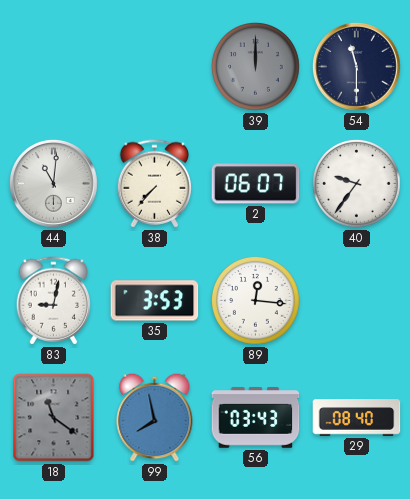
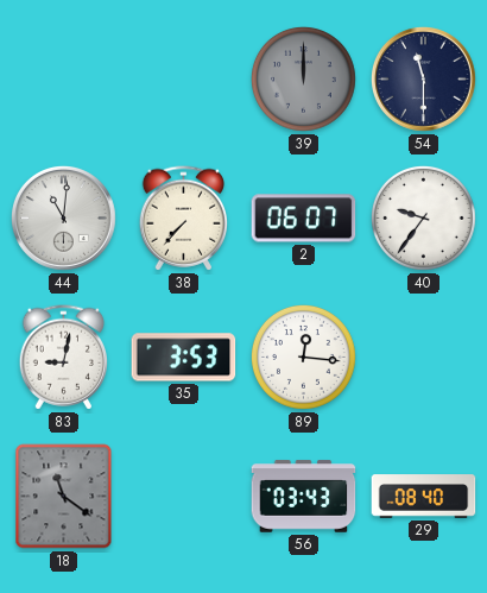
99: 7:58 -> none
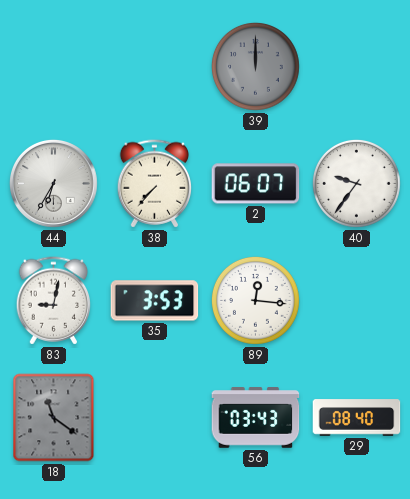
54: 11:30 -> none
44: 11:01 -> 6:35
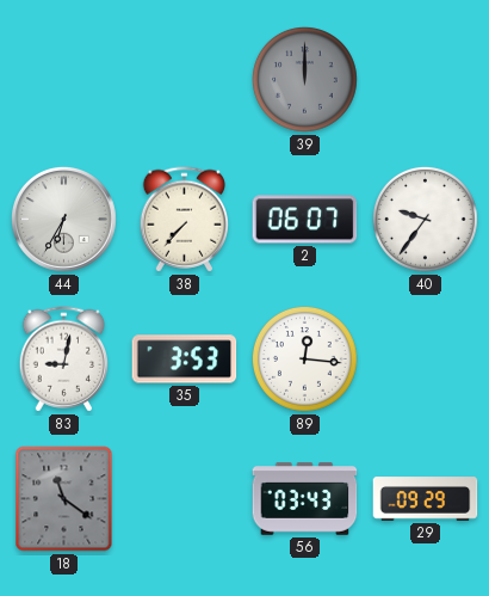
29: 08:40 -> 09:29
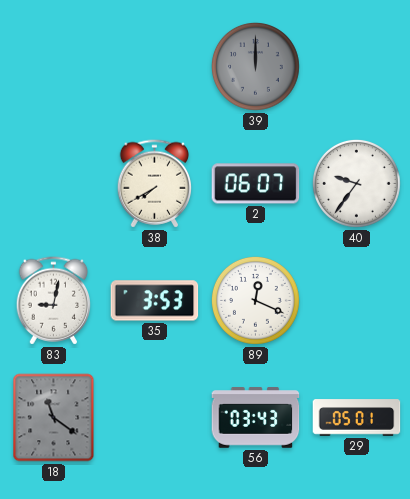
44: 6:35 -> none
38: 7:37 -> 7:40
89: 12:16 -> 12:19
29: 09:29 -> 05:01
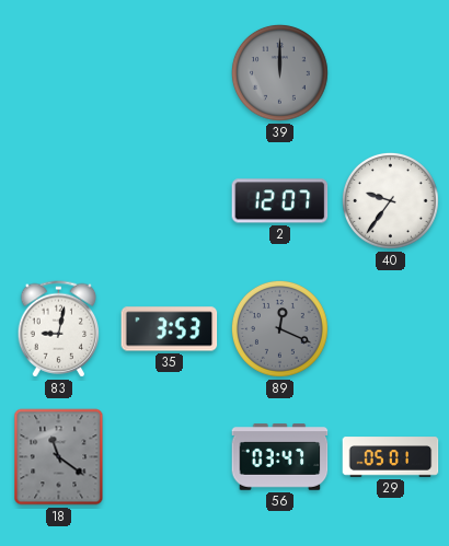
38: 7:40 -> none
2: 06:07 -> 12:07
89 dial: white -> grey
56: 03:43 -> 03:47
